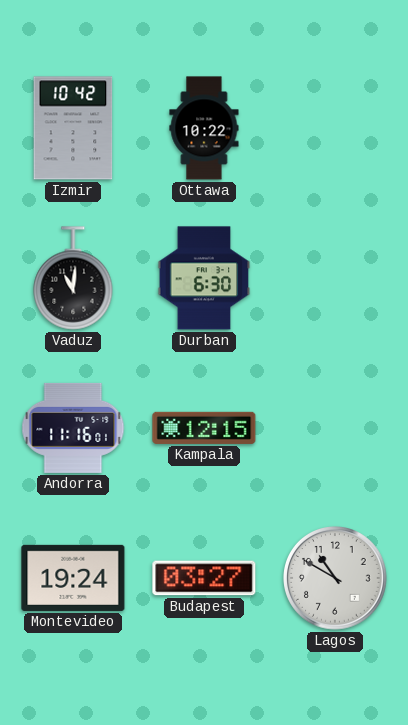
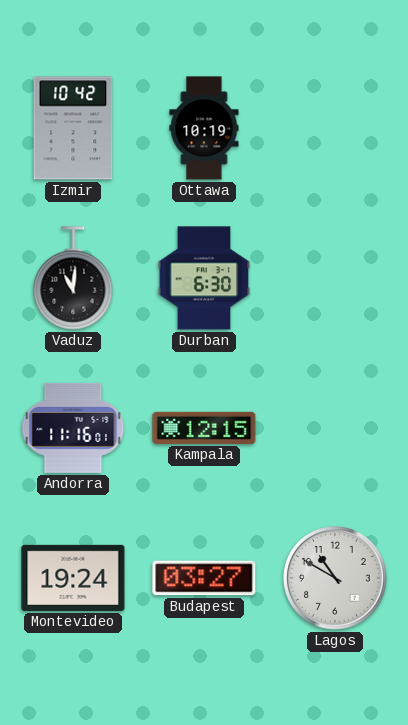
Ottawa: 10:22 -> 10:19
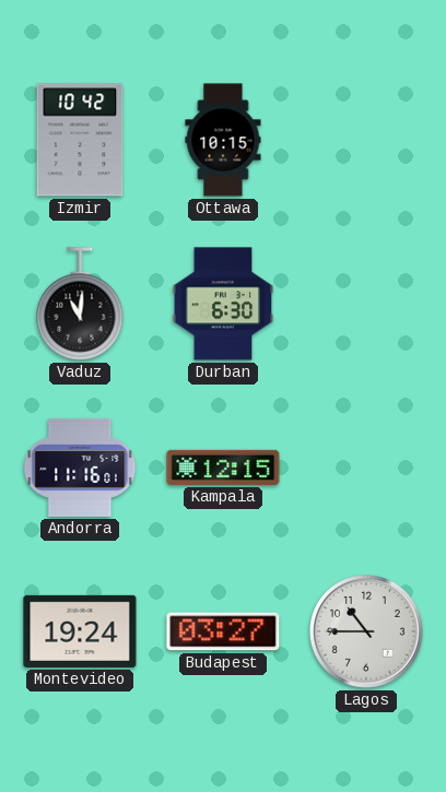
Ottawa: 10:19 -> 10:15
Lagos: 10:50 -> 10:45
